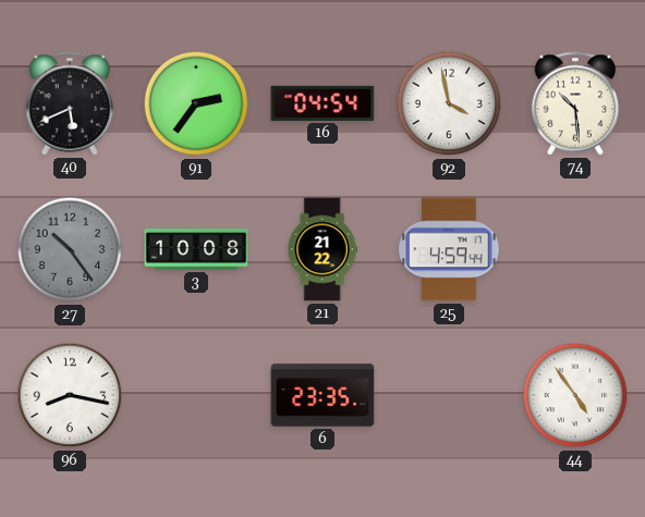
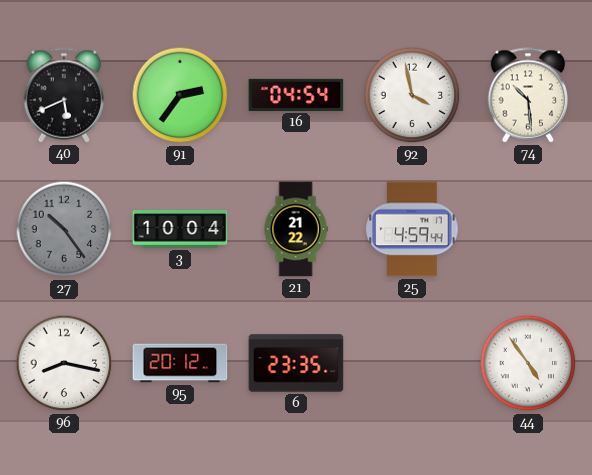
3: 10:08 -> 10:04
95: none -> 20:12
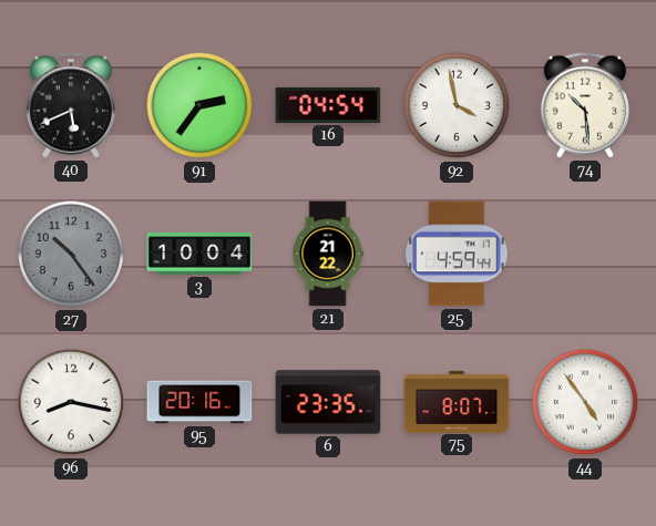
95: 20:12 -> 20:16
75: none -> 8:07
